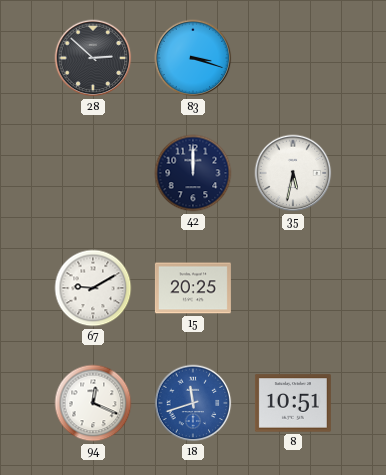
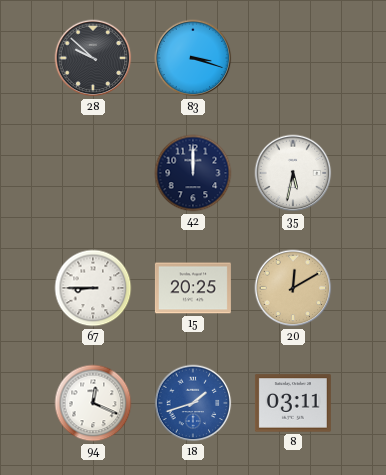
28: 2:52 -> 9:52
67: 9:10 -> 8:45
20: none -> 12:10
18: 11:42 -> 1:42
8: 10:51 -> 03:11
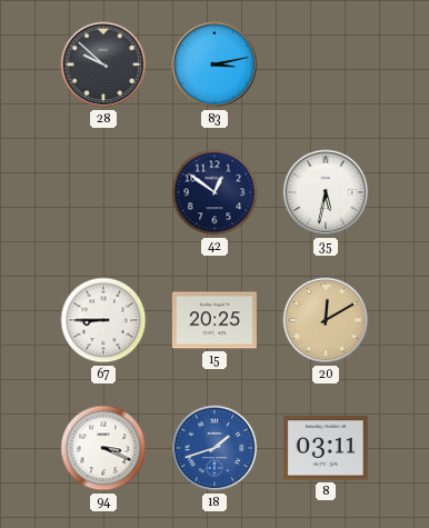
83: 3:18 -> 3:13
42: 12:00 -> 12:51
94: 12:19 -> 3:19
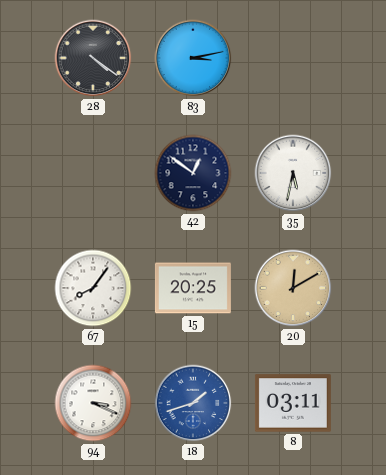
28: 9:52 -> 4:21
67: 8:45 -> 8:06
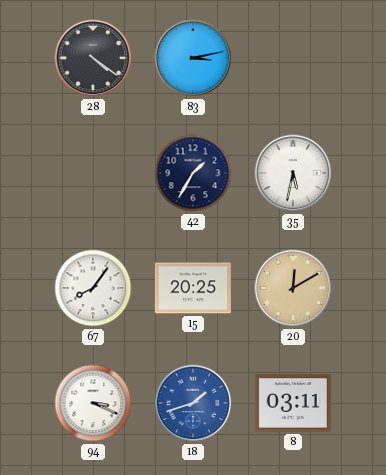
42: 12:51 -> 1:35
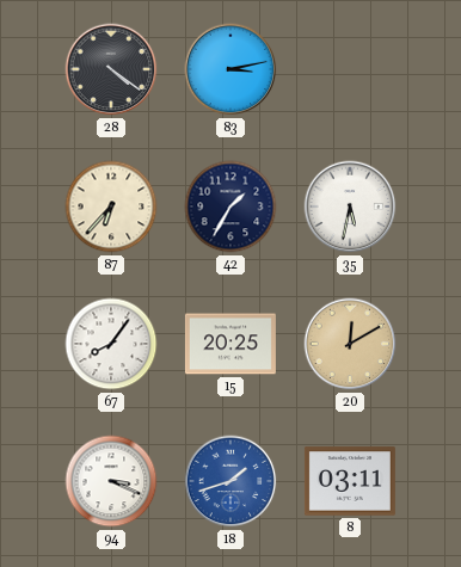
87: none -> 6:37
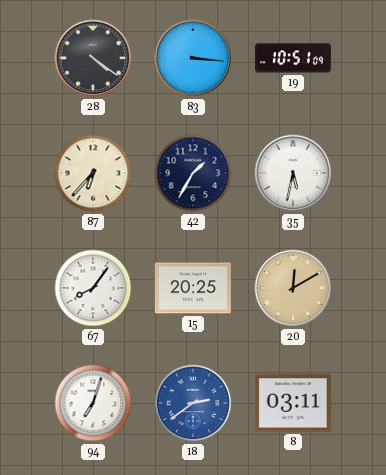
83: 3:13 -> 3:16
19: none -> 10:51
94: 3:19 -> 7:03
18: 1:42 -> 2:39
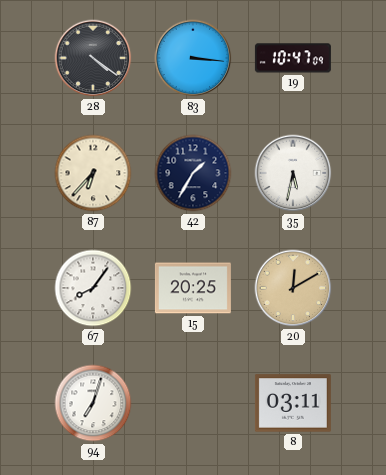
19: 10:51 -> 10:47
18: 2:39 -> none
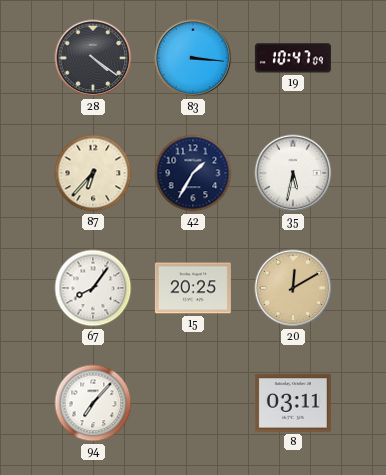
94: 7:03 -> 7:07
